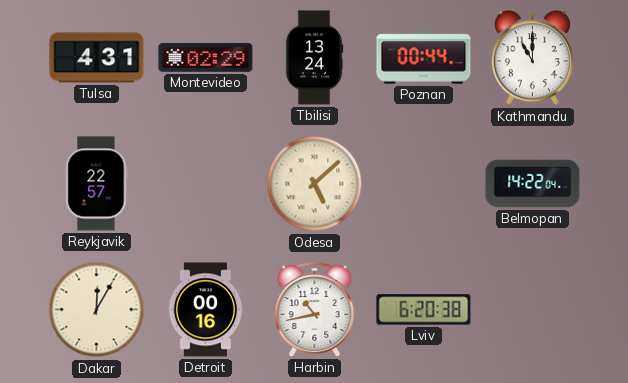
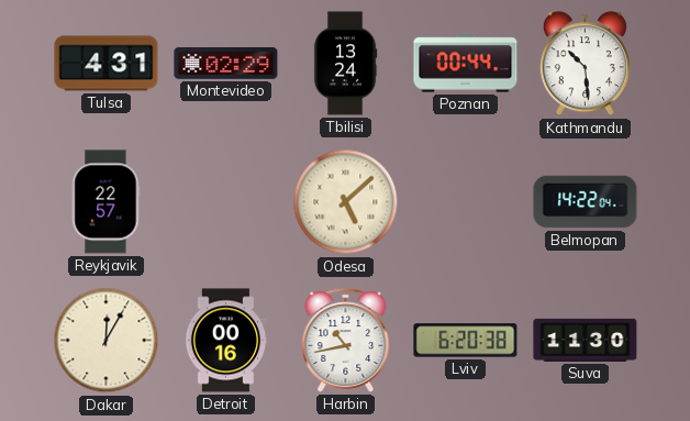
Kathmandu: 11:00 -> 10:29
Suva: none -> 11:30
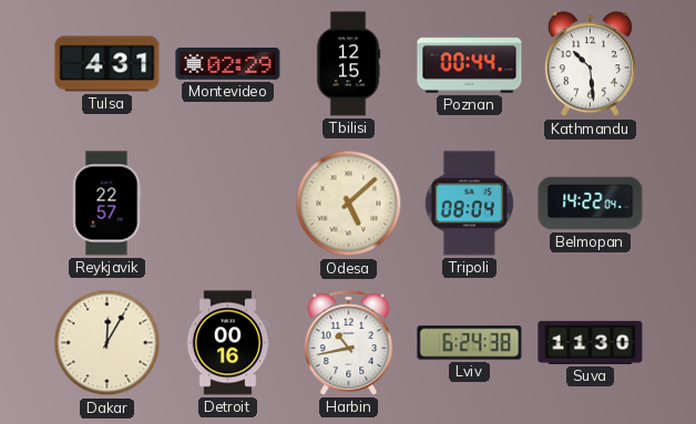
Tbilisi: 13:24 -> 12:15
Tripoli: none -> 08:04
Lviv: 6:20 -> 6:24
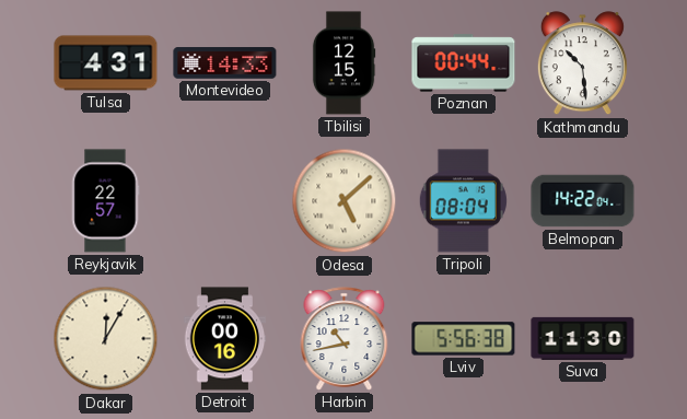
Montevideo: 02:29 -> 14:33
Lviv: 6:24 -> 5:56
